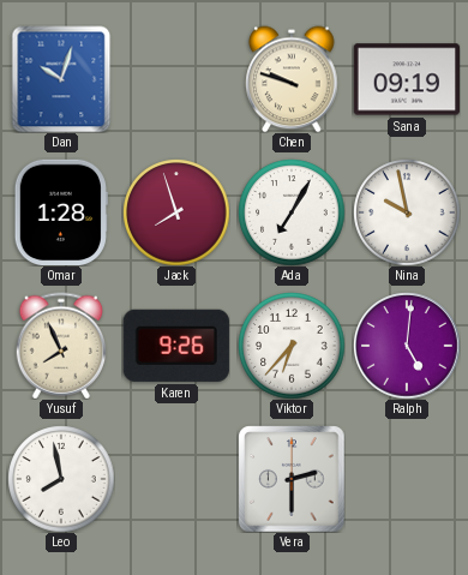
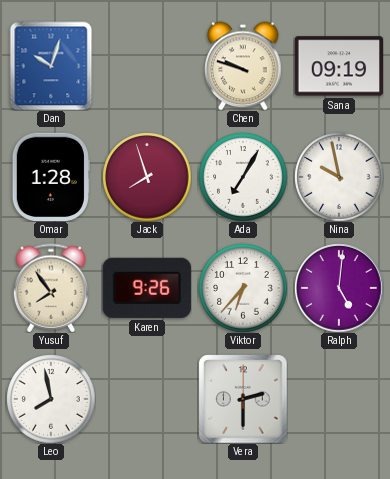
Yusuf: 7:56 -> 7:54
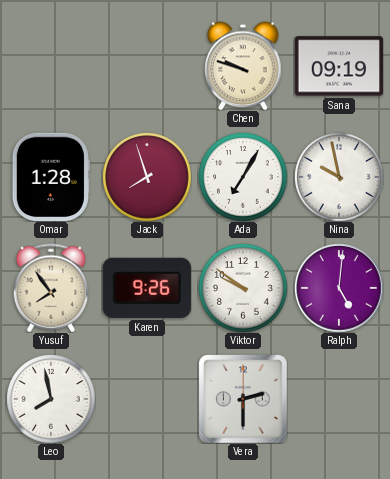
Dan: 10:03 -> none
Viktor: 6:37 -> 9:51
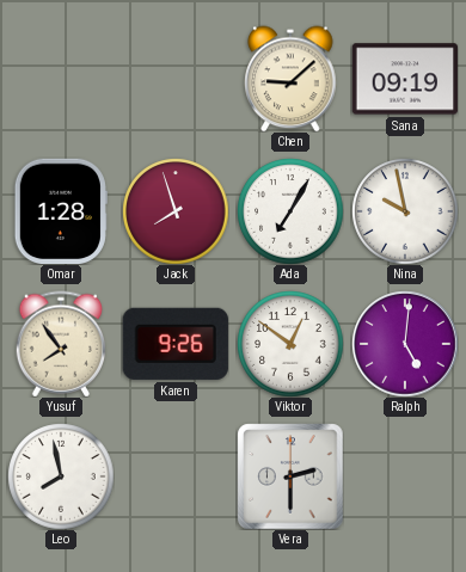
Chen: 9:48 -> 9:08
Viktor: 9:51 -> 12:51
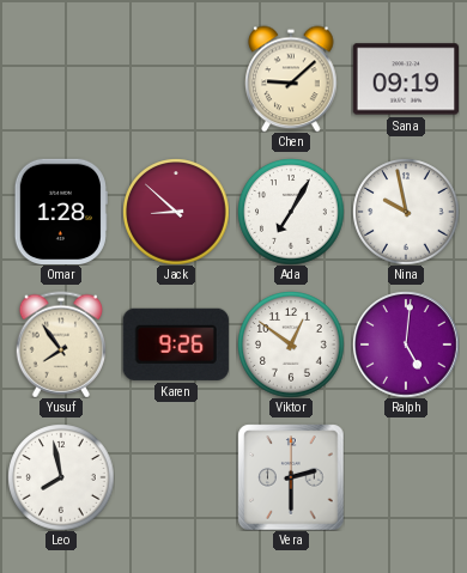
Jack: 7:57 -> 8:52
